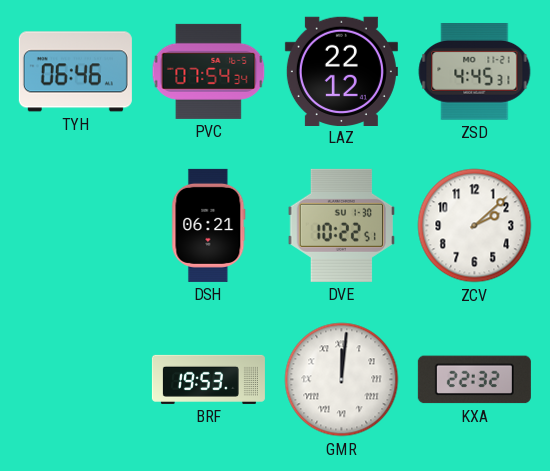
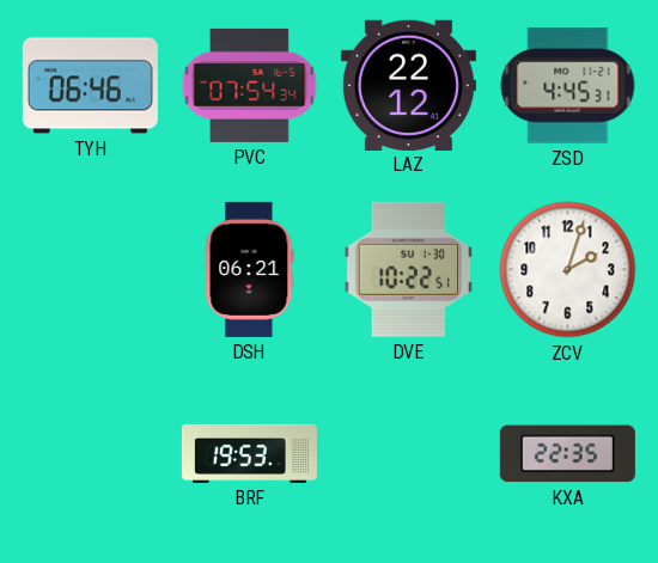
ZCV: 2:08 -> 2:03
GMR: 12:01 -> none
KXA: 22:32 -> 22:35
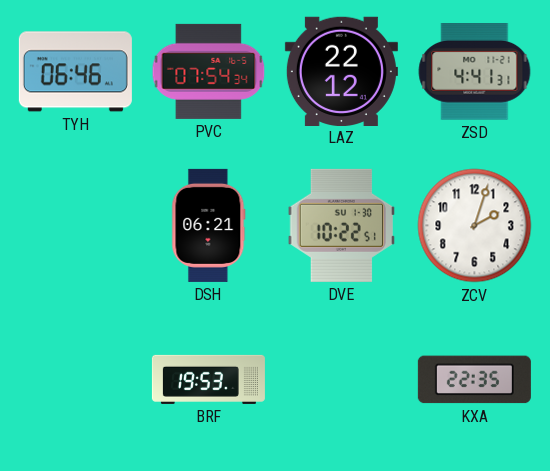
ZSD: 4:45 -> 4:41
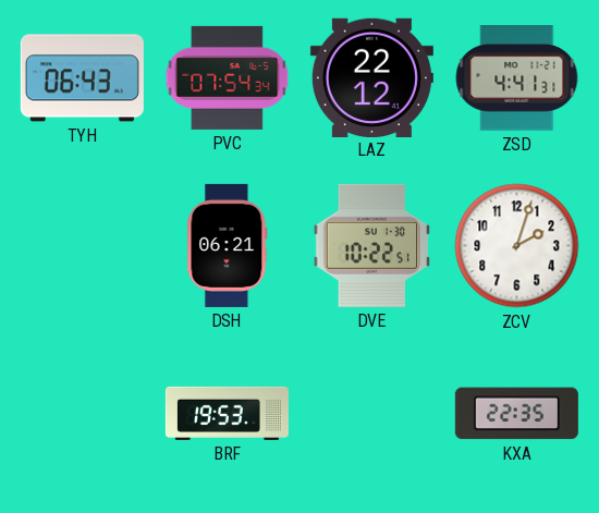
TYH: 06:46 -> 06:43
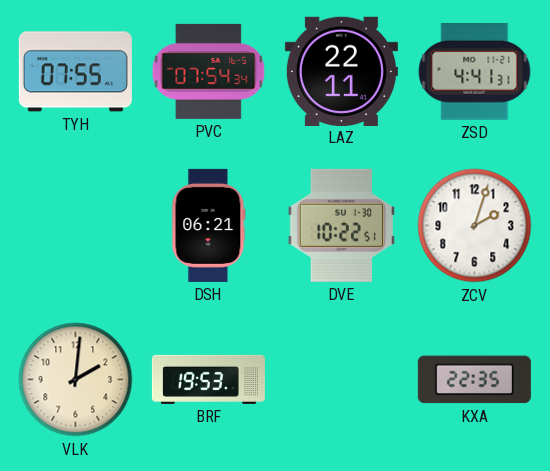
TYH: 06:43 -> 07:55
LAZ: 22:12 -> 22:11
VLK: none -> 2:01
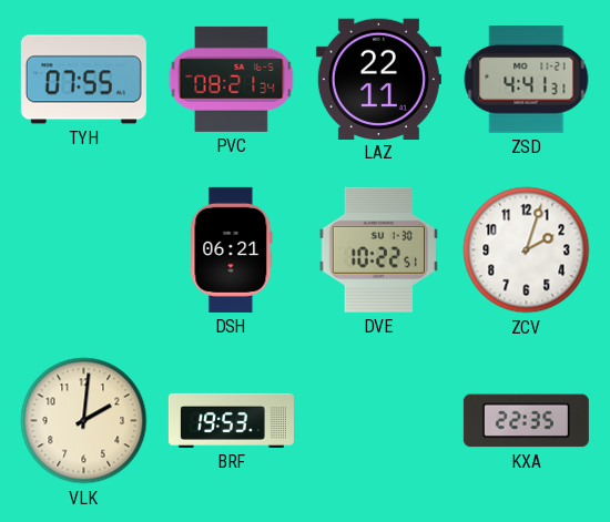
PVC: 07:54 -> 08:21
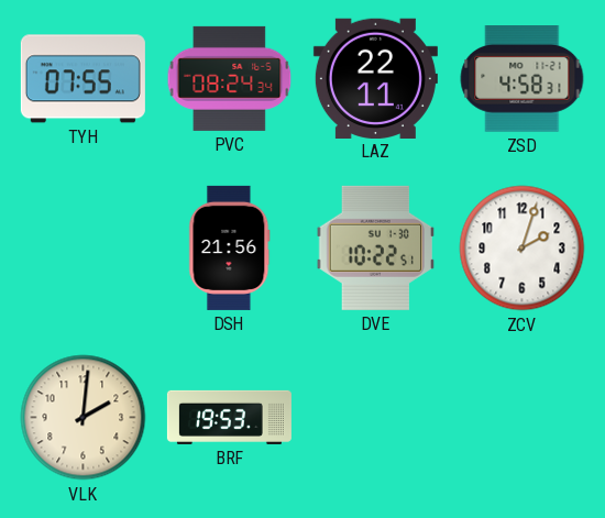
PVC: 08:21 -> 08:24
ZSD: 4:41 -> 4:58
DSH: 06:21 -> 21:56
KXA: 22:35 -> none
